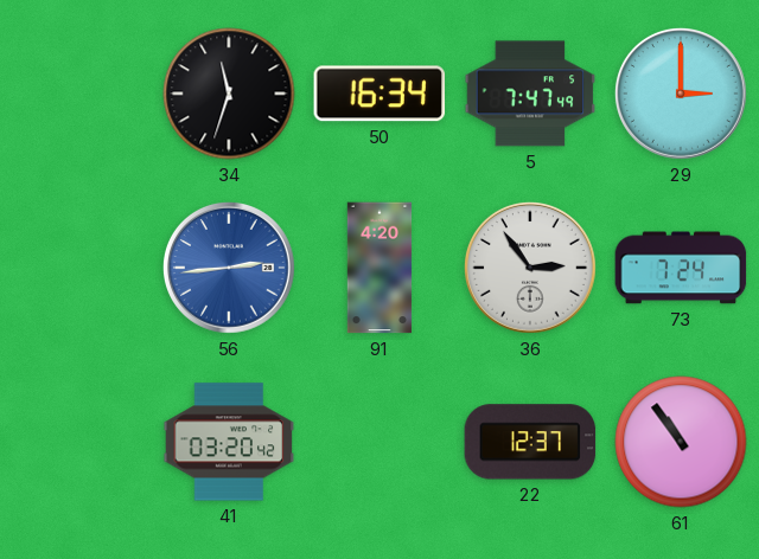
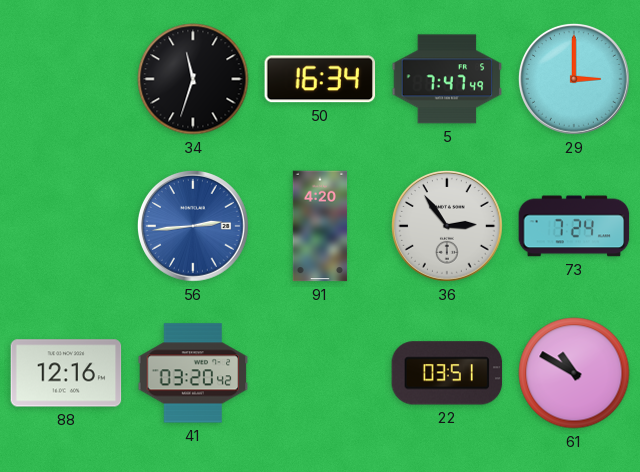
88: none -> 12:16
22: 12:37 -> 03:51
61: 10:54 -> 10:50
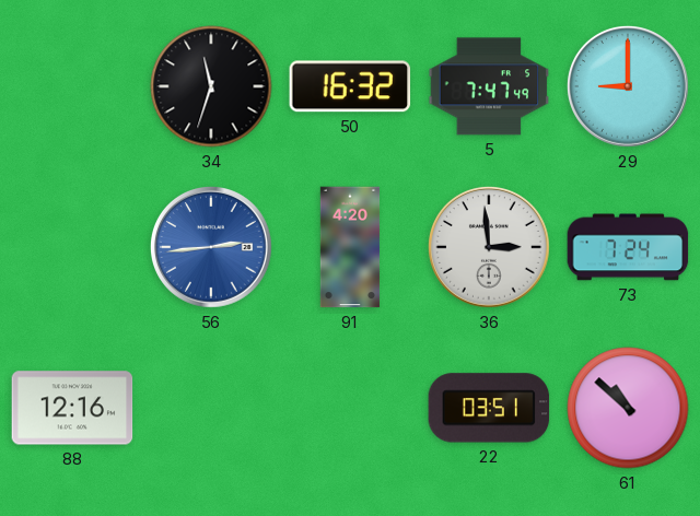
50: 16:34 -> 16:32
29: 3:00 -> 9:00
36: 2:54 -> 2:59
41: 03:20 -> none
61: 10:50 -> 10:52
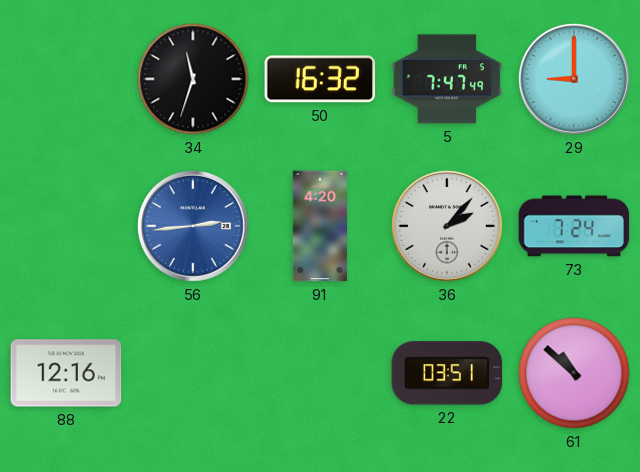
36: 2:59 -> 2:07
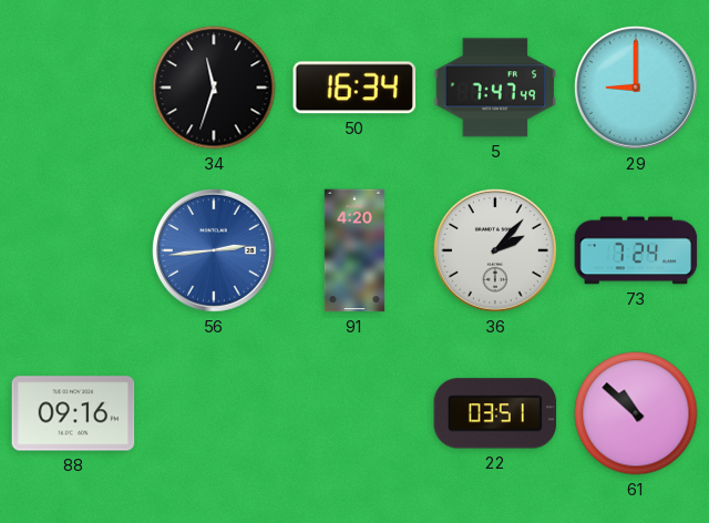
50: 16:32 -> 16:34
88: 12:16 -> 09:16
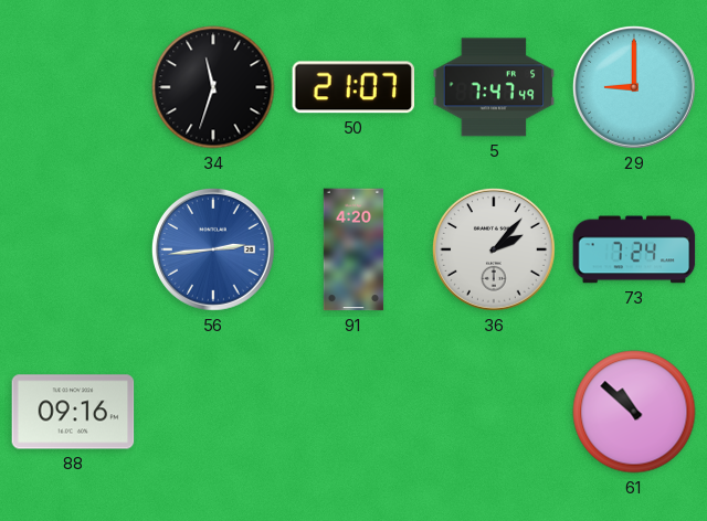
50: 16:34 -> 21:07
22: 03:51 -> none
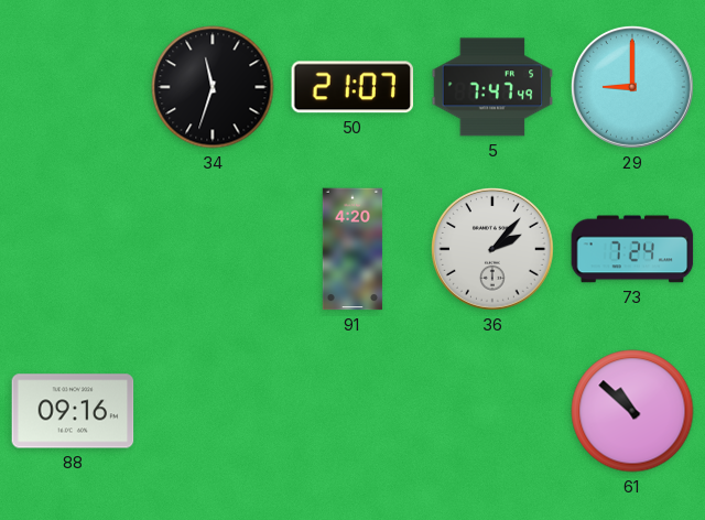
56: 2:44 -> none
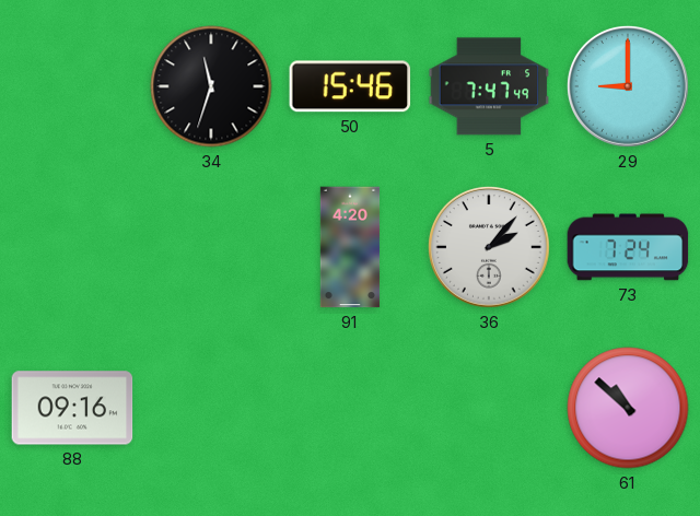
50: 21:07 -> 15:46
